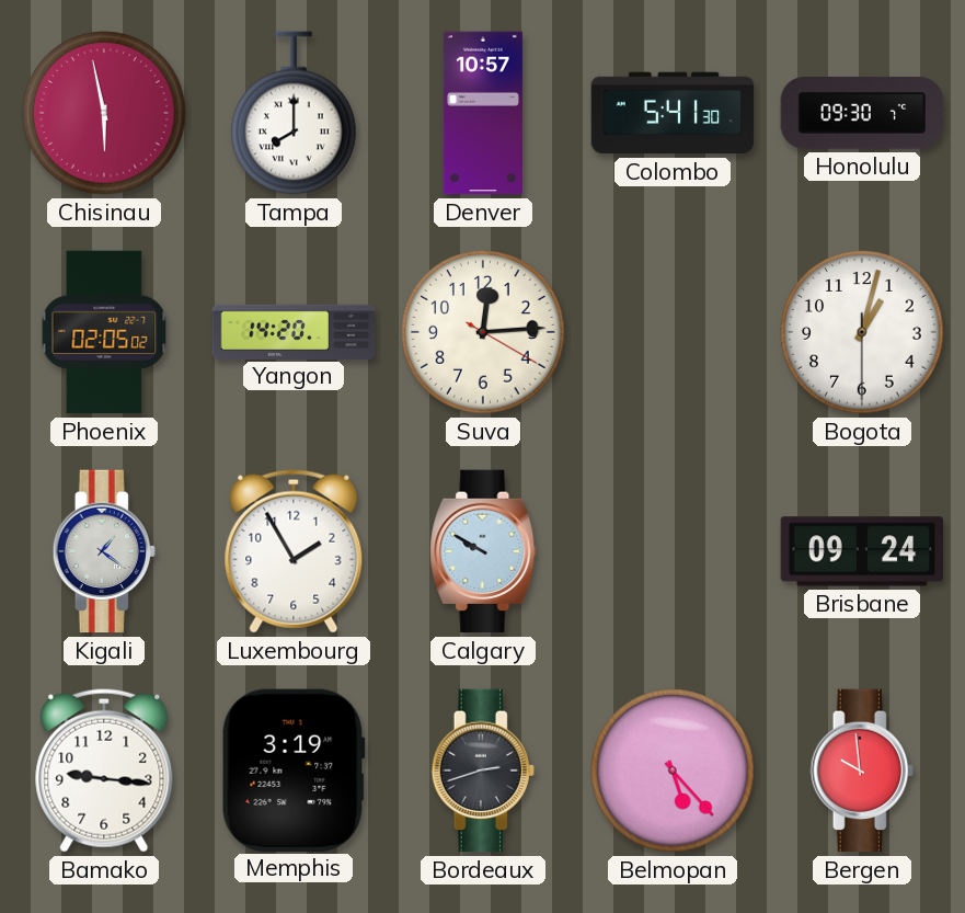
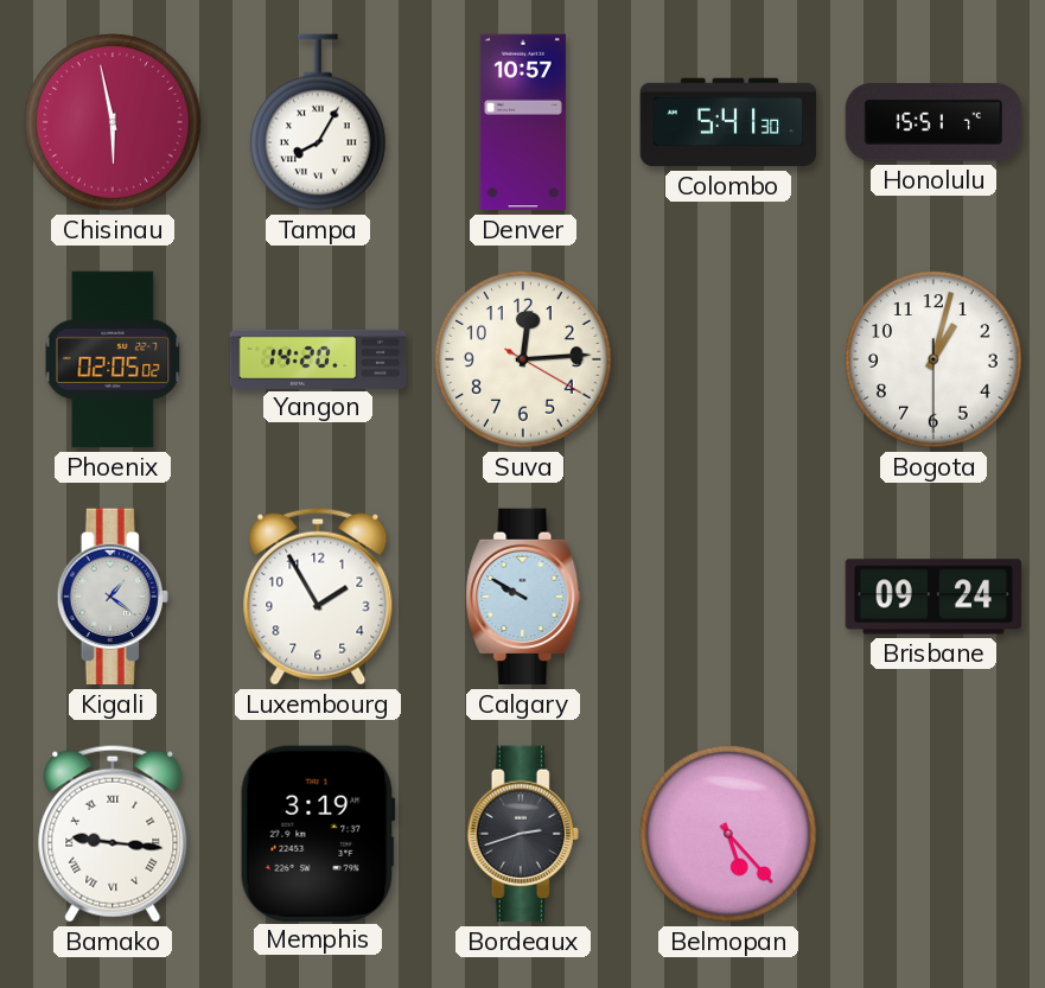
Tampa: 8:00 -> 8:05
Honolulu: 09:30 -> 15:51
Bamako numerals: Arabic -> Roman
Bergen: 9:59 -> none
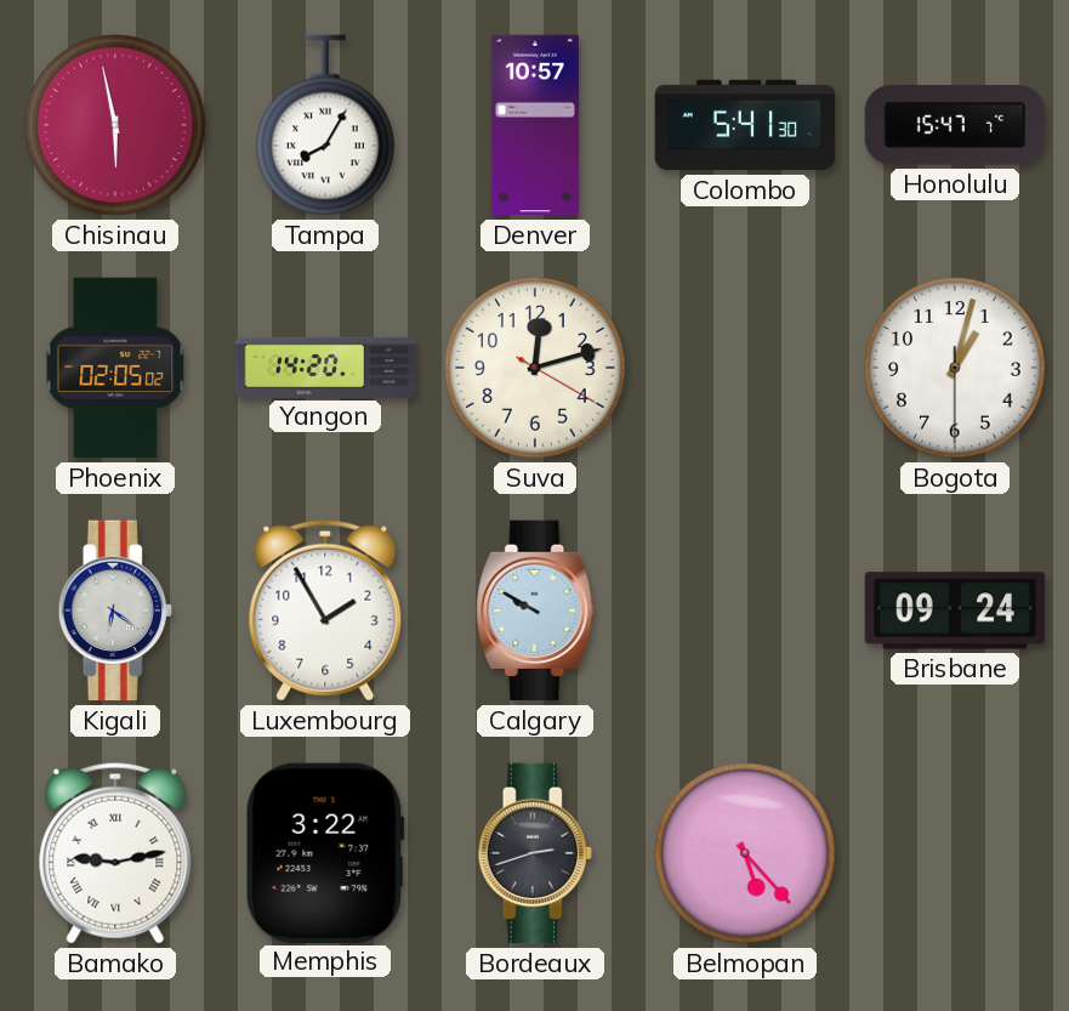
Honolulu: 15:51 -> 15:47
Suva: 12:14 -> 12:12
Kigali: 1:21 -> 6:21
Bamako: 9:16 -> 9:13
Memphis: 3:19 -> 3:22
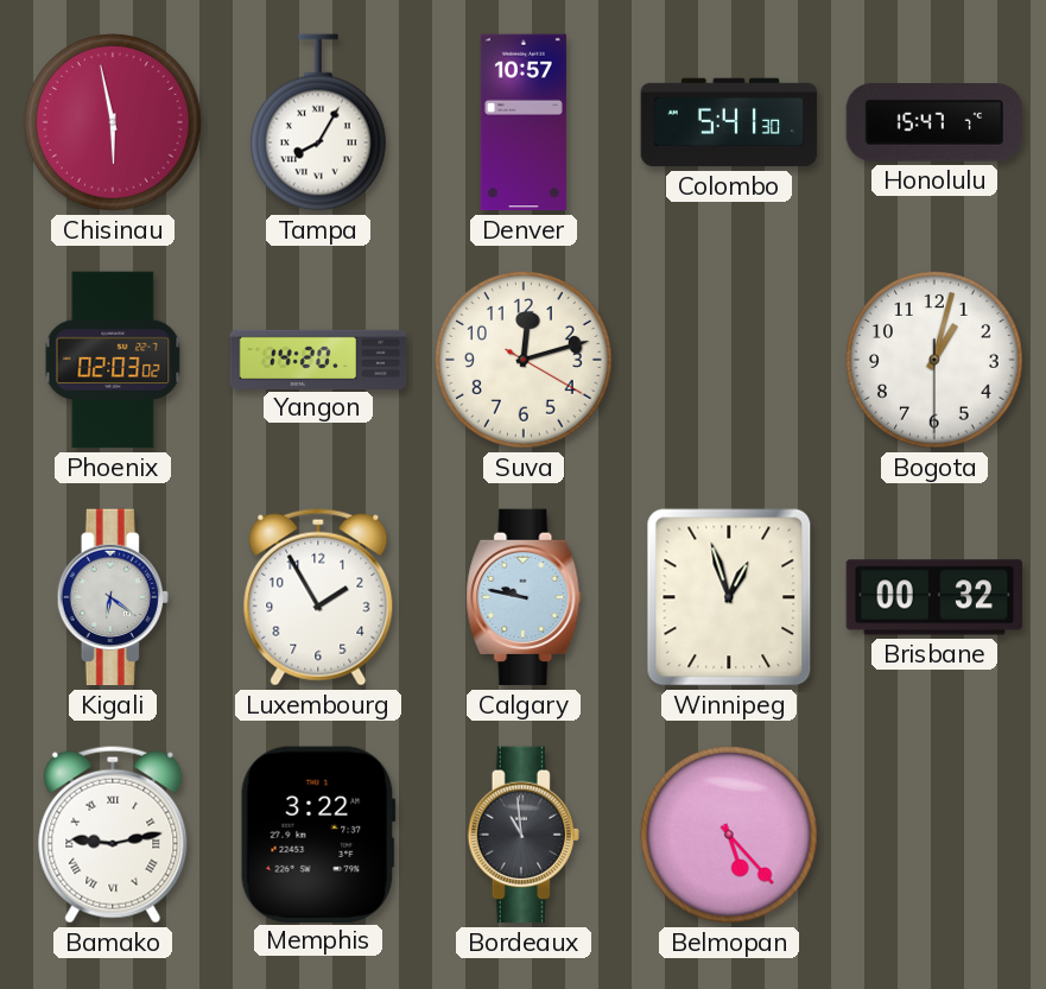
Phoenix: 02:05 -> 02:03
Calgary: 9:50 -> 9:47
Winnipeg: none -> 12:57
Brisbane: 09:24 -> 00:32
Bordeaux: 2:42 -> 10:59
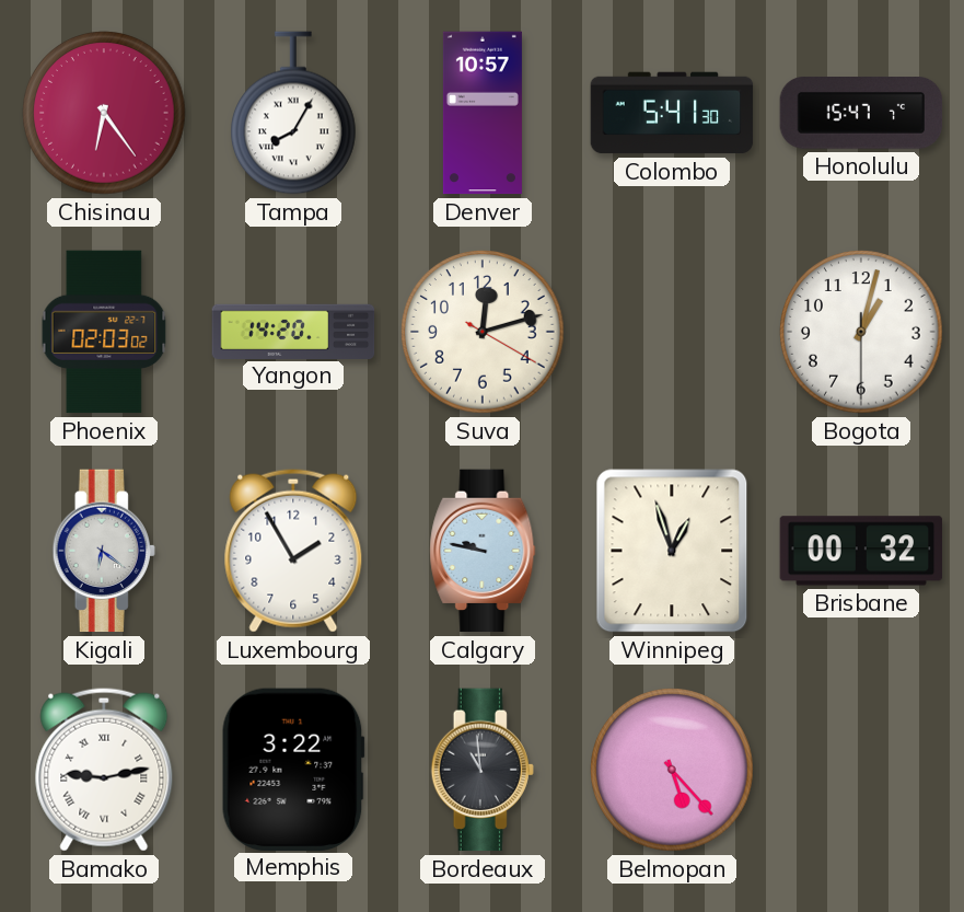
Chisinau: 5:58 -> 6:24
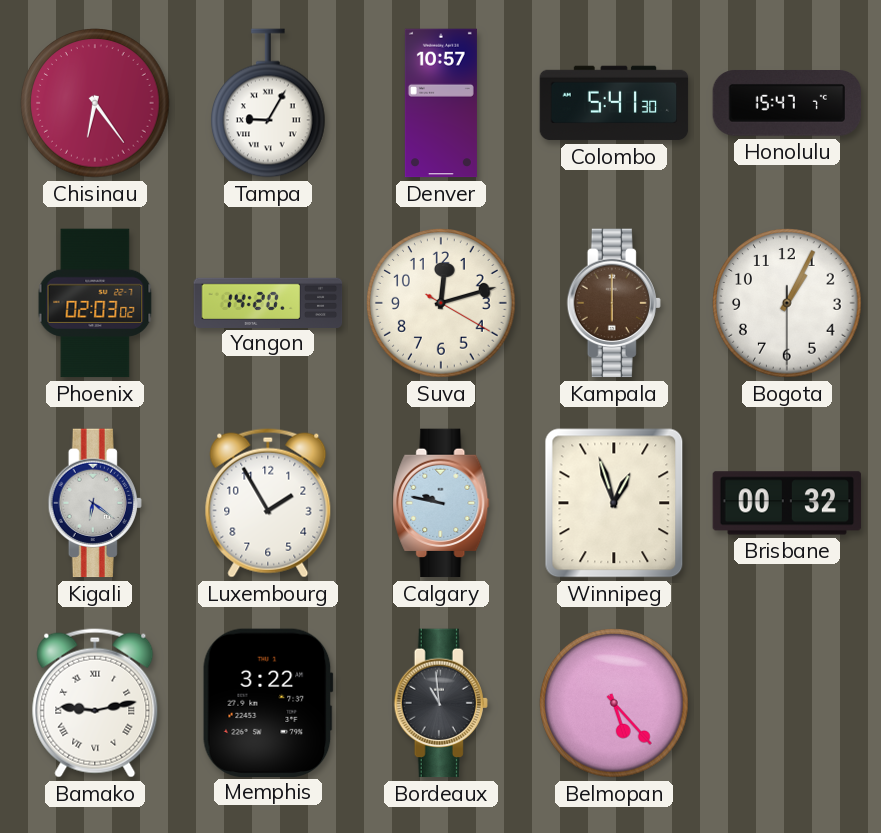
Tampa: 8:05 -> 9:05
Kampala: none -> 6:00
Bogota: 1:02 -> 1:04
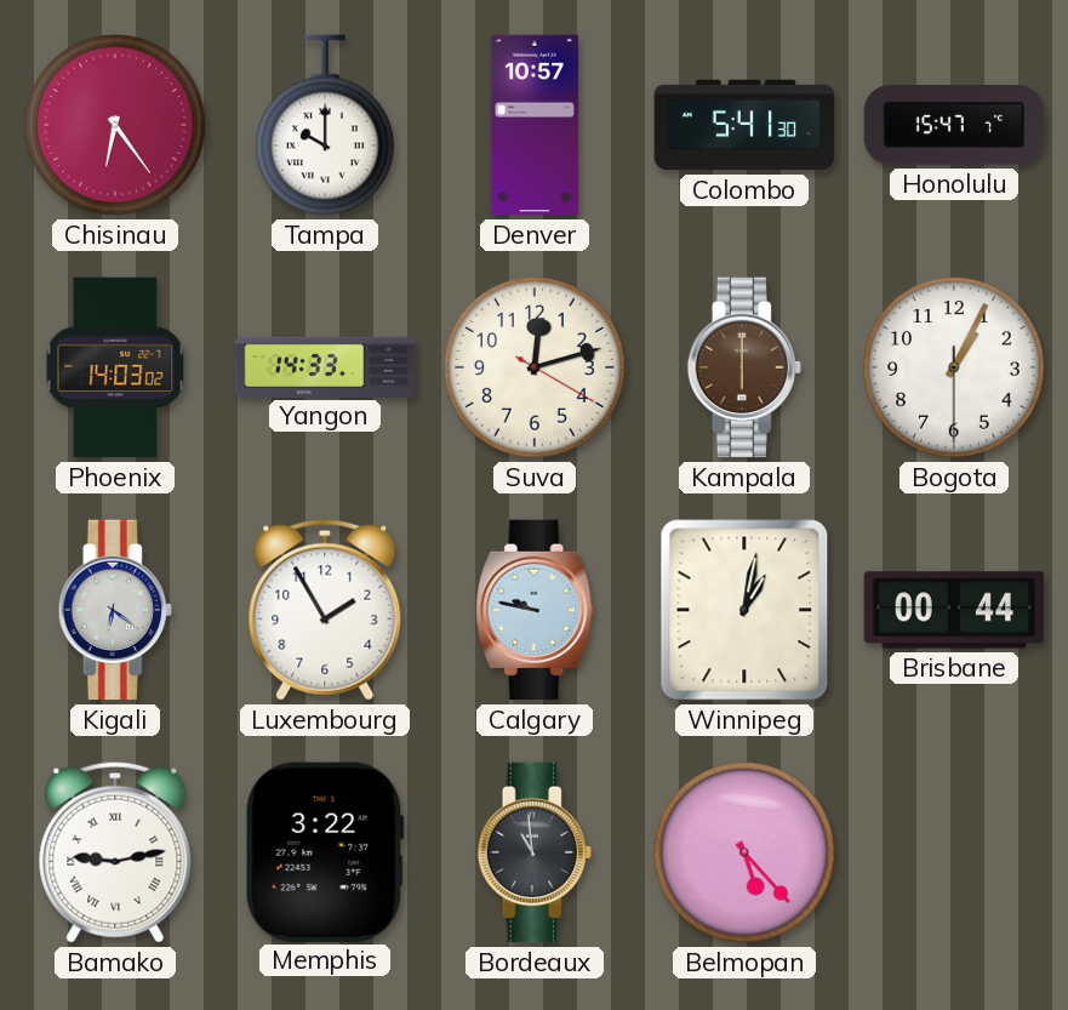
Tampa: 9:05 -> 10:00
Phoenix: 02:03 -> 14:03
Yangon: 14:20 -> 14:33
Winnipeg: 12:57 -> 1:02
Brisbane: 00:32 -> 00:44
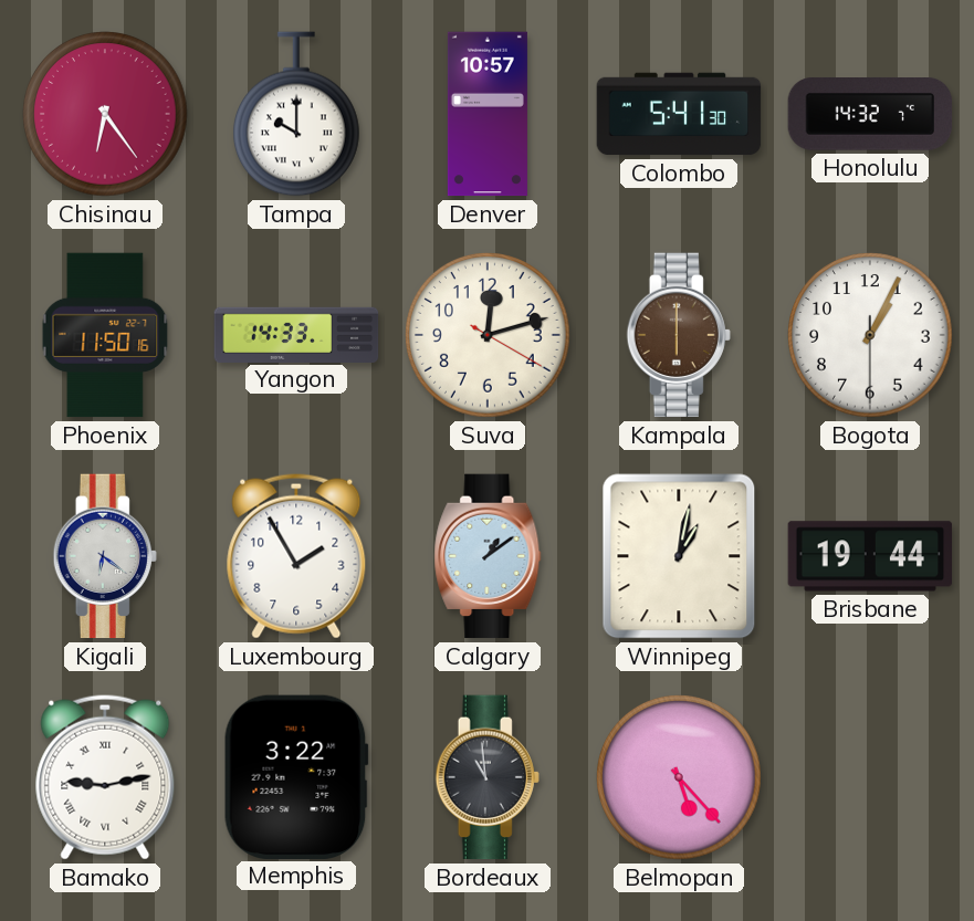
Honolulu: 15:47 -> 14:32
Phoenix: 14:03 -> 11:50
Calgary: 9:47 -> 1:09
Brisbane: 00:44 -> 19:44
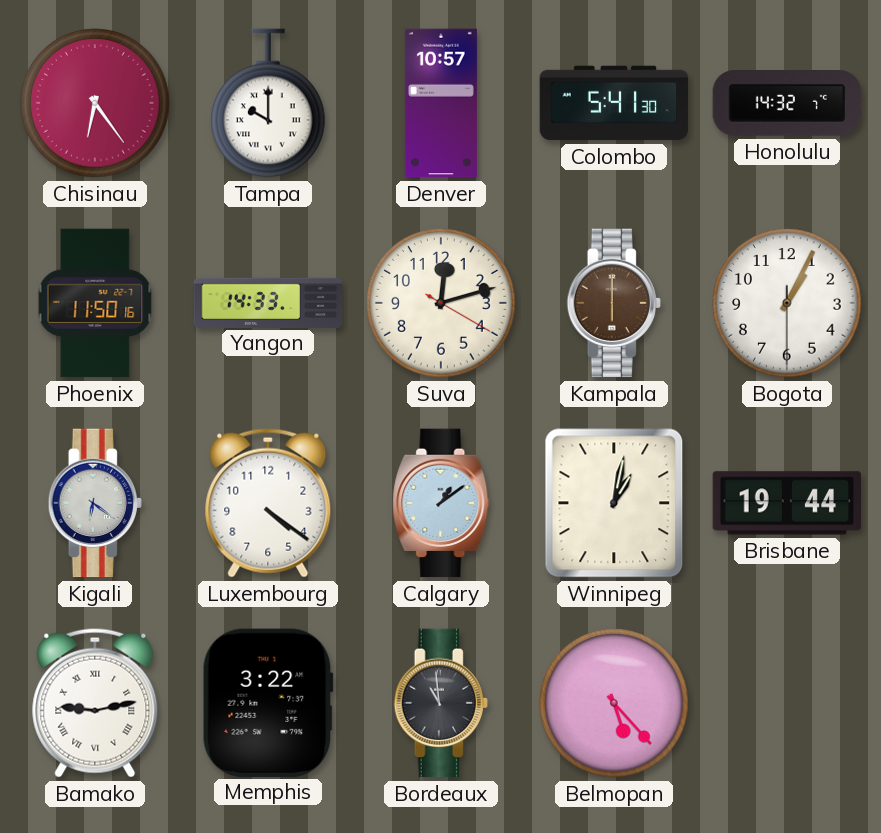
Luxembourg: 1:55 -> 4:21
